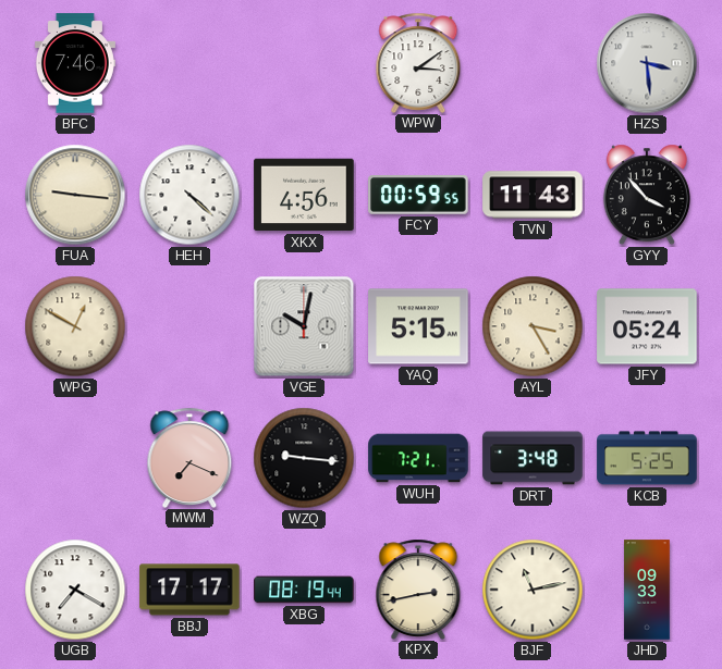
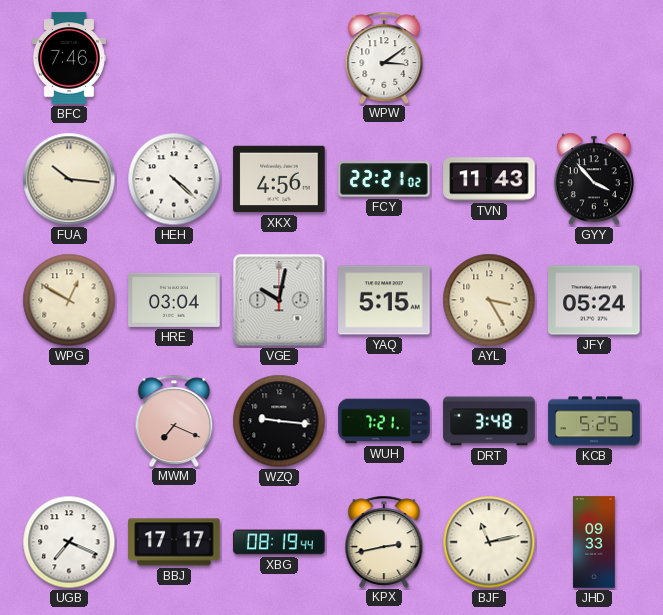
HZS: 3:29 -> none
FUA: 9:16 -> 10:16
FCY: 00:59 -> 22:21
HRE: none -> 03:04
UGB: 7:20 -> 7:19
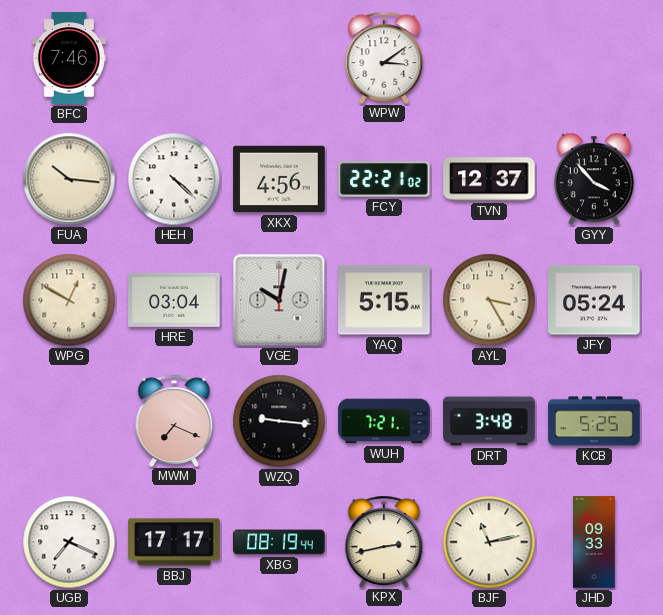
TVN: 11:43 -> 12:37
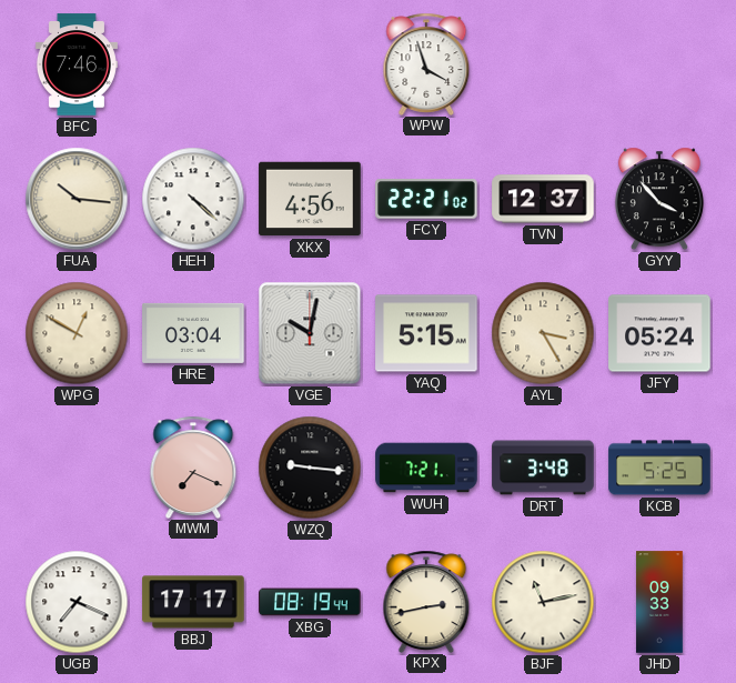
WPW: 3:09 -> 3:57
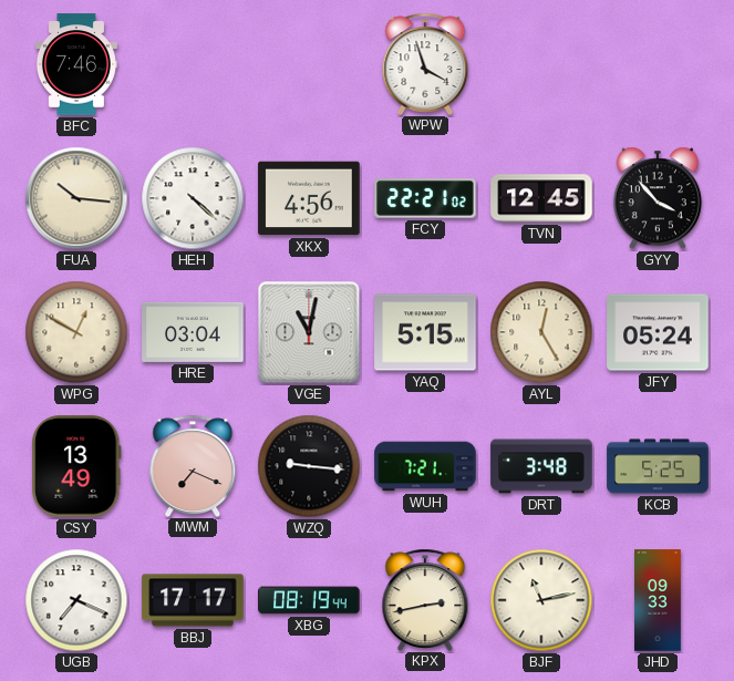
TVN: 12:37 -> 12:45
VGE: 10:02 -> 11:02
AYL: 3:25 -> 12:25
CSY: none -> 13:49
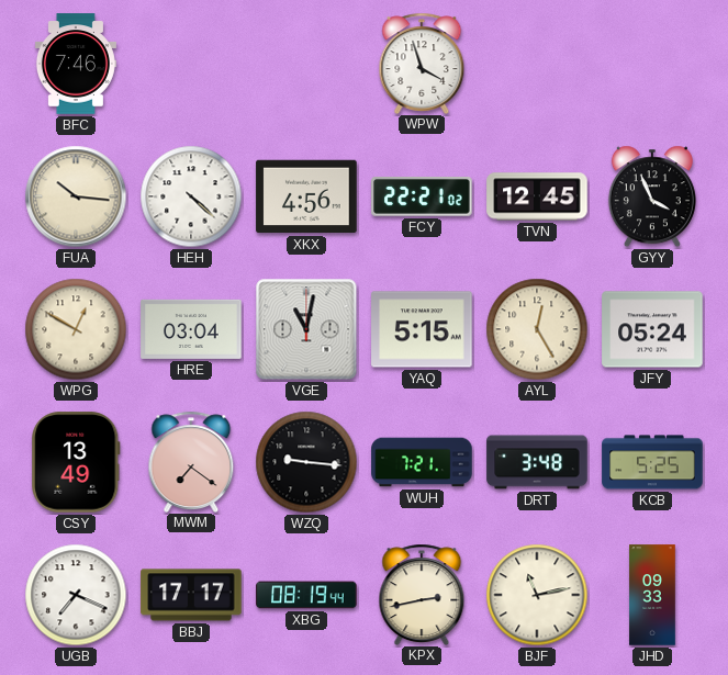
GYY: 3:53 -> 3:56
MWM: 7:19 -> 7:21
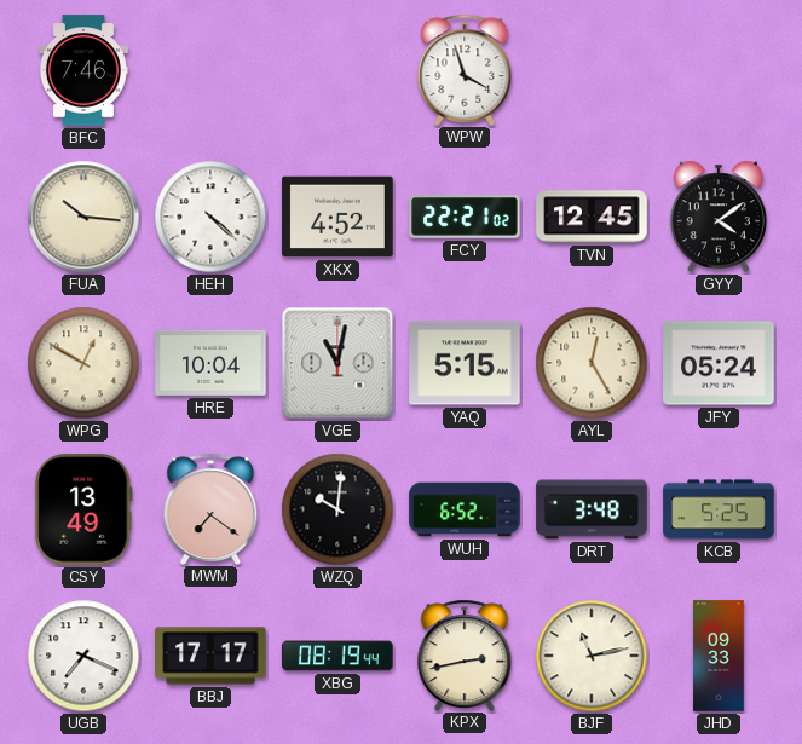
XKX: 4:56 -> 4:52
GYY: 3:56 -> 4:09
HRE: 03:04 -> 10:04
WZQ: 9:16 -> 10:01
WUH: 7:21 -> 6:52
